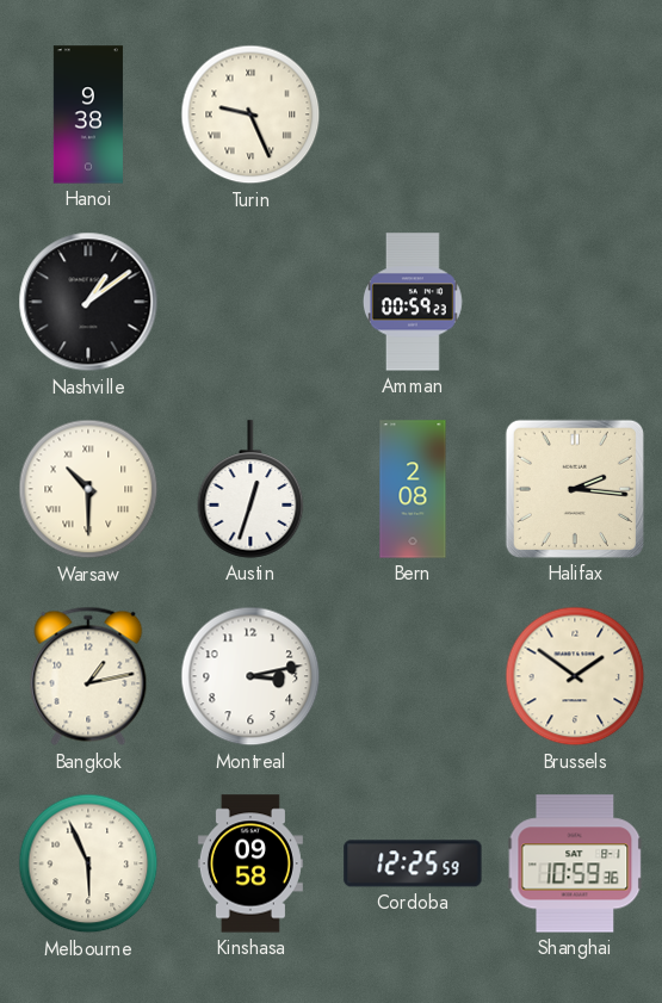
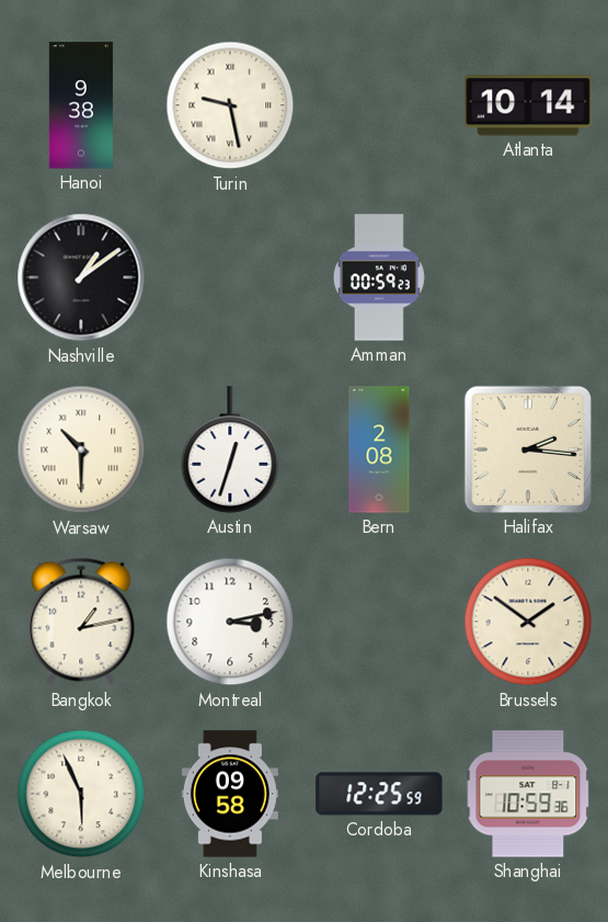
Turin: 9:26 -> 9:28
Atlanta: none -> 10:14
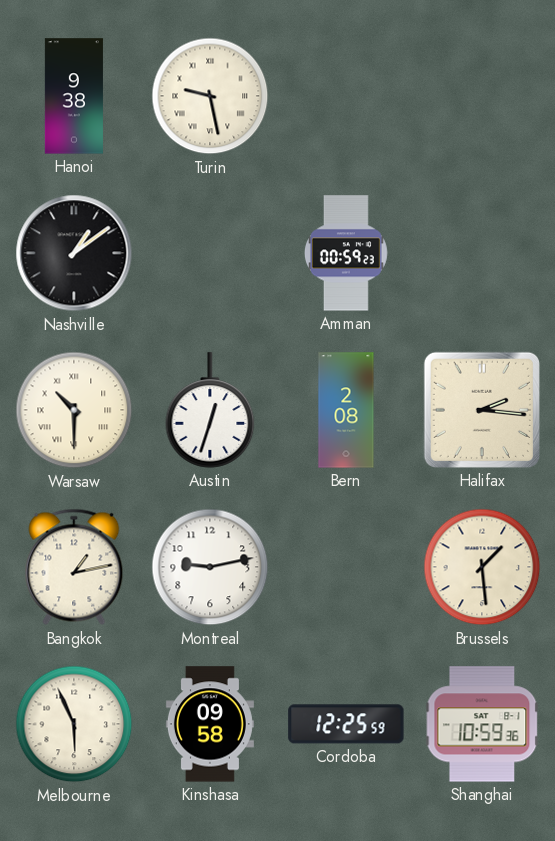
Atlanta: 10:14 -> none
Montreal: 3:13 -> 9:13
Brussels: 1:51 -> 1:29
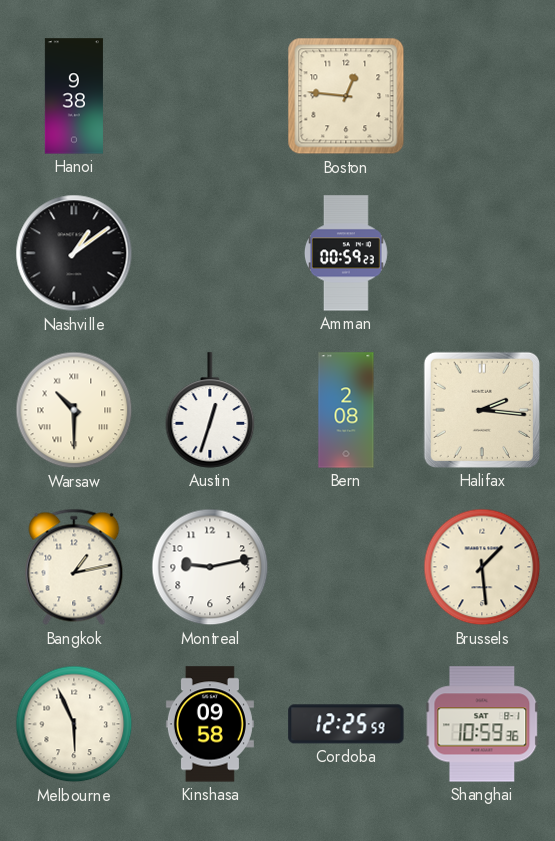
Turin: 9:28 -> none
Boston: none -> 12:46
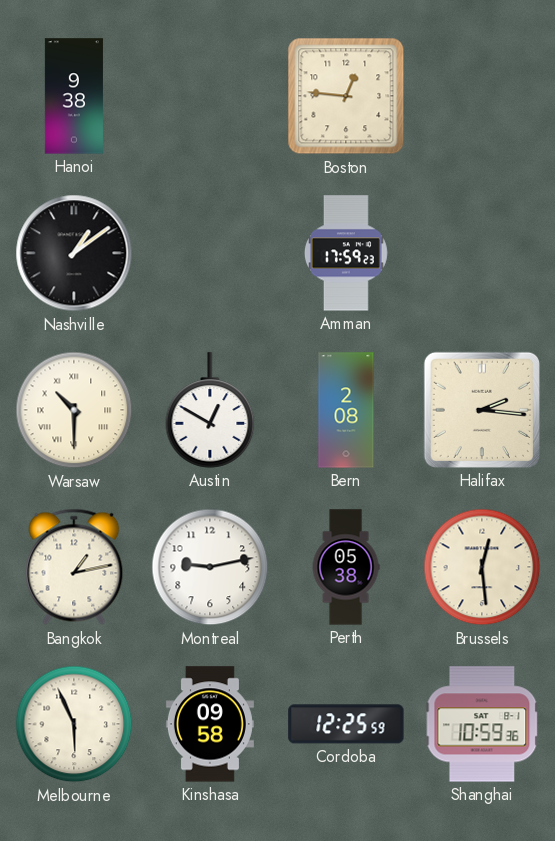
Amman: 00:59 -> 17:59
Austin: 12:33 -> 12:50
Perth: none -> 05:38
Brussels: 1:29 -> 12:29
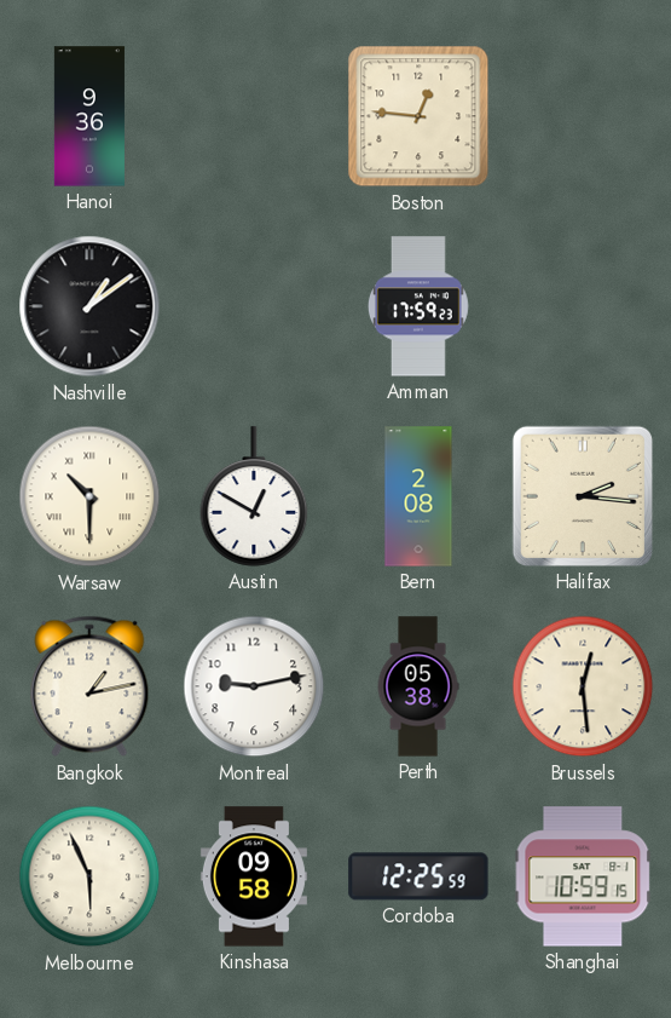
Hanoi: 9:38 -> 9:36
Shanghai: 10:59:36 -> 10:59:15
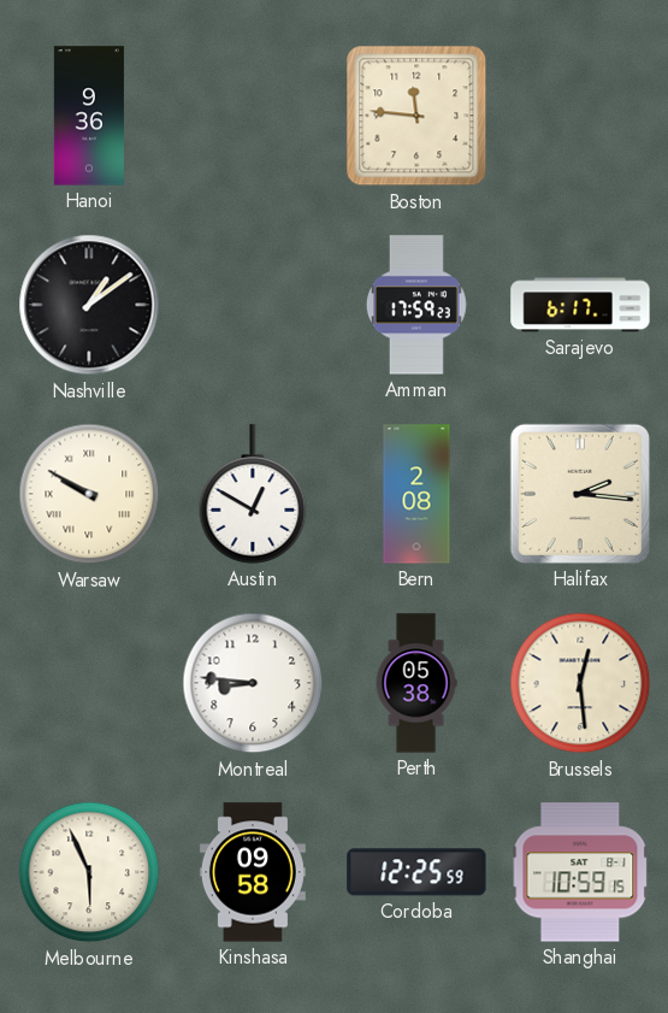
Boston: 12:46 -> 11:46
Sarajevo: none -> 6:17
Warsaw: 10:30 -> 9:50
Bangkok: 1:13 -> none
Montreal: 9:13 -> 8:46
